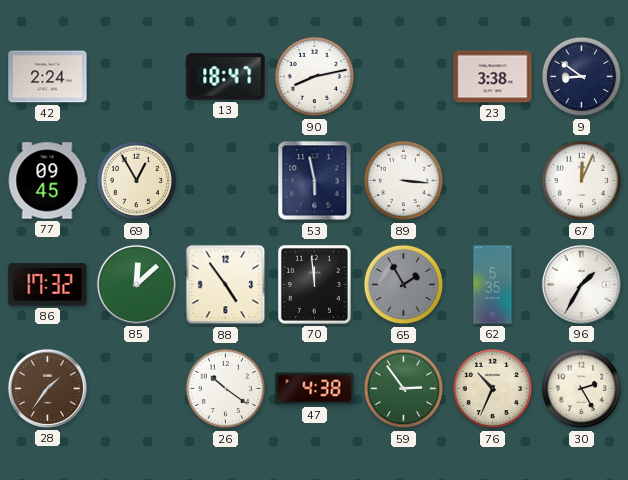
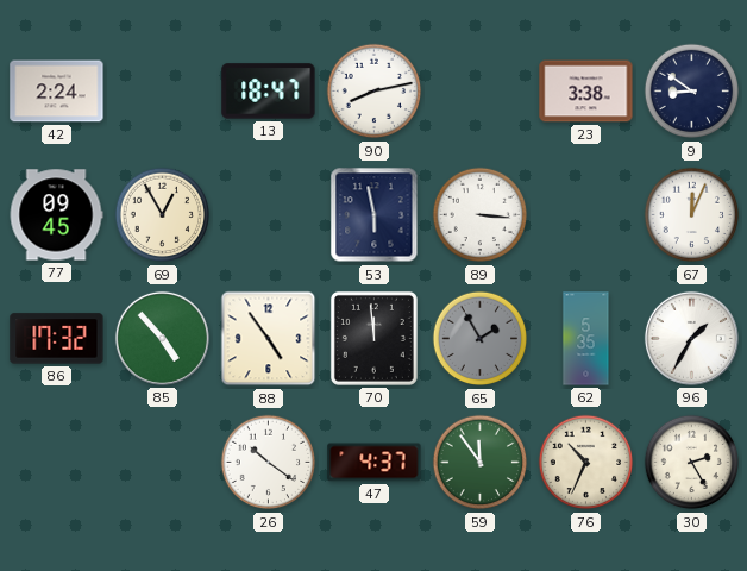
85: 12:08 -> 4:53
28: 1:36 -> none
47: 4:38 -> 4:37
59: 2:54 -> 11:54
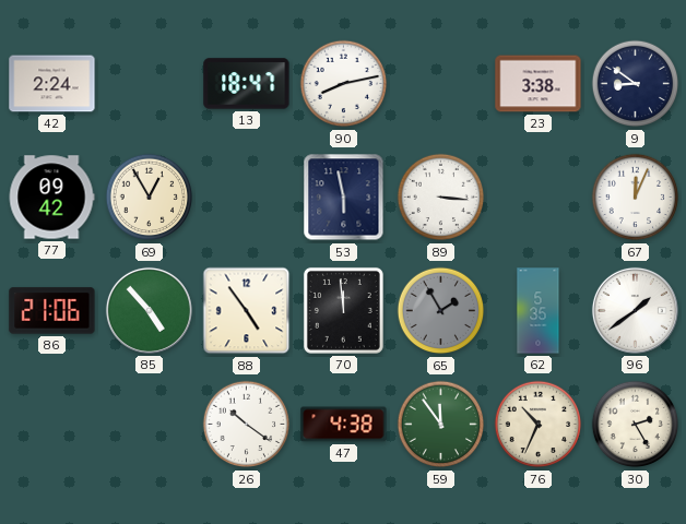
77: 09:45 -> 09:42
86: 17:32 -> 21:06
96: 1:35 -> 1:39
47: 4:37 -> 4:38
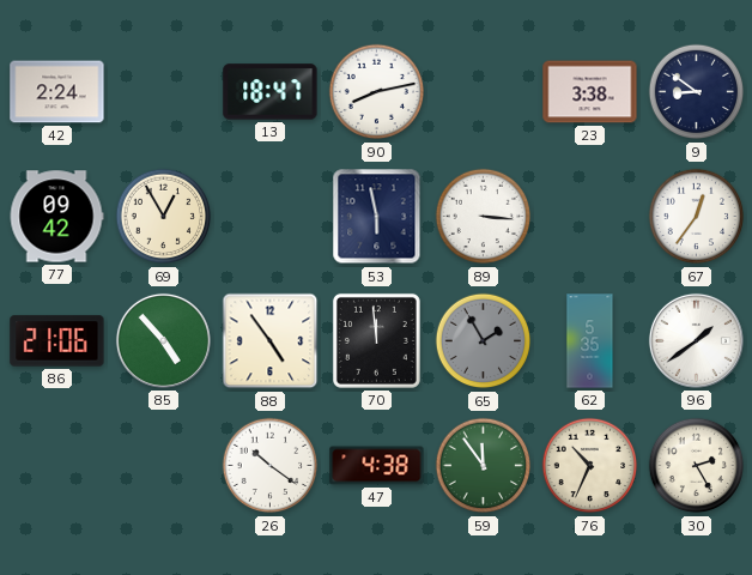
67: 12:04 -> 12:36
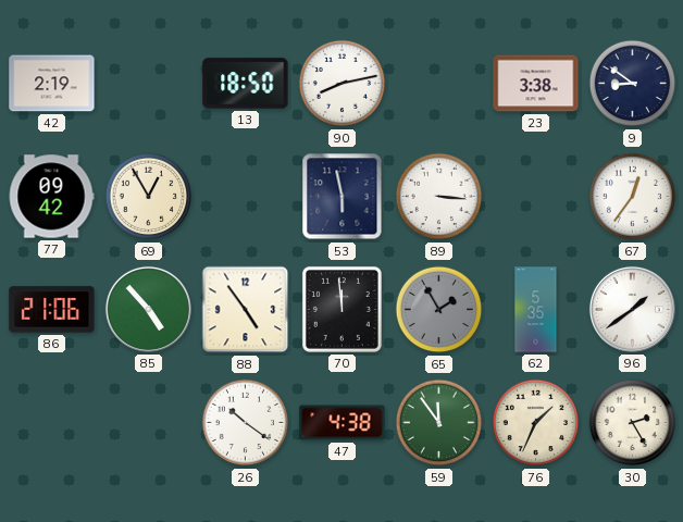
42: 2:24 -> 2:19
13: 18:47 -> 18:50
76: 10:34 -> 1:34
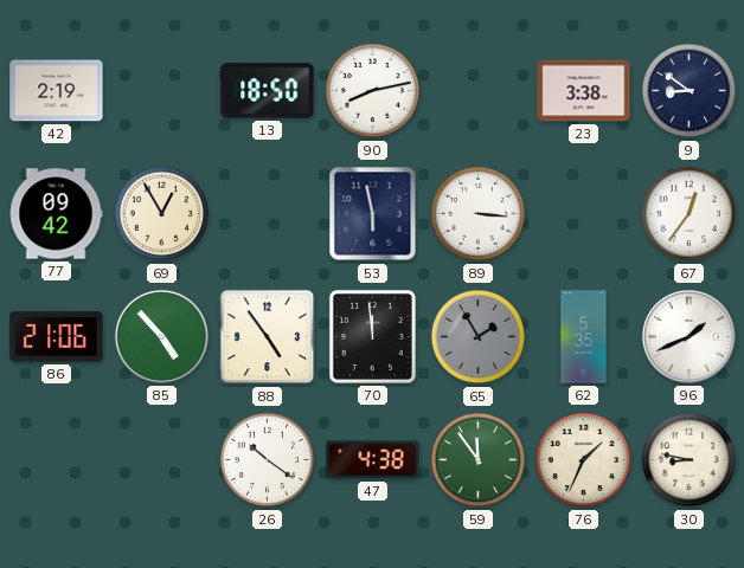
96: 1:39 -> 1:41
30: 2:25 -> 8:47
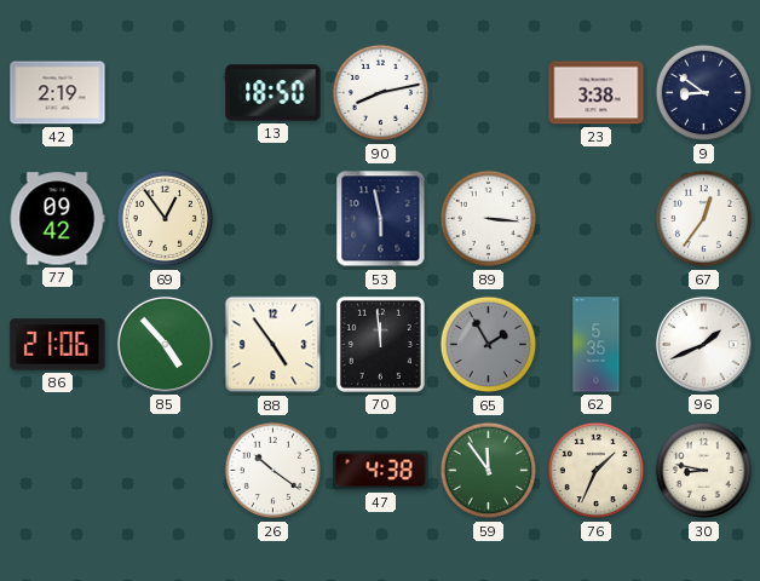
69: 12:55 -> 12:54
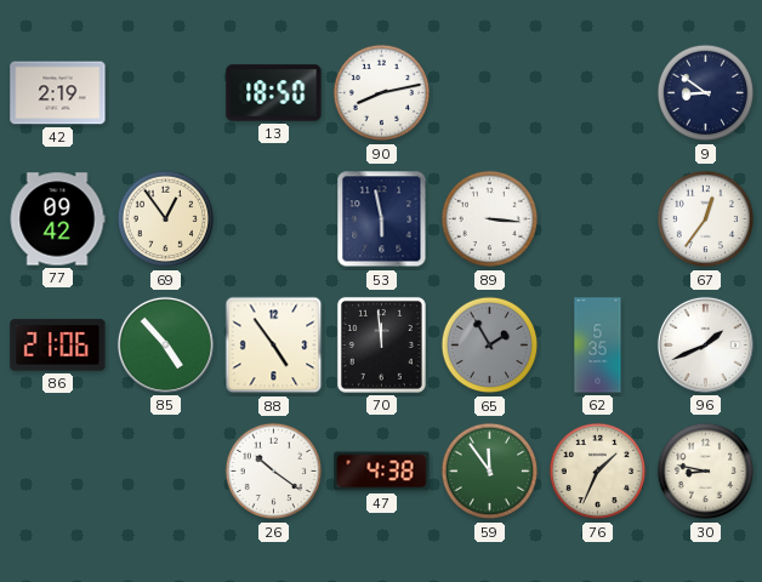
23: 3:38 -> none
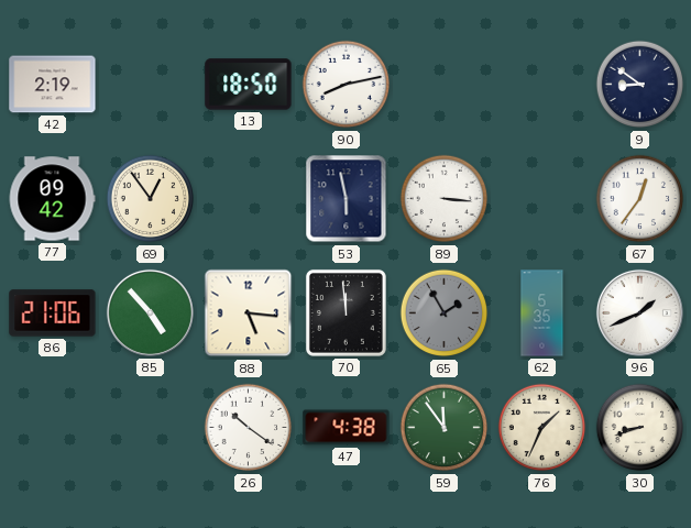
88: 4:54 -> 5:16
30: 8:47 -> 8:42
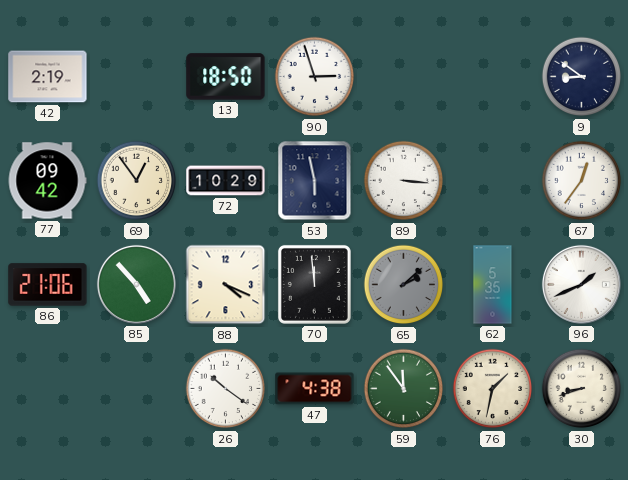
90: 8:13 -> 2:57
72: none -> 10:29
88: 5:16 -> 4:19
65: 1:55 -> 2:08
76: 1:34 -> 1:32
